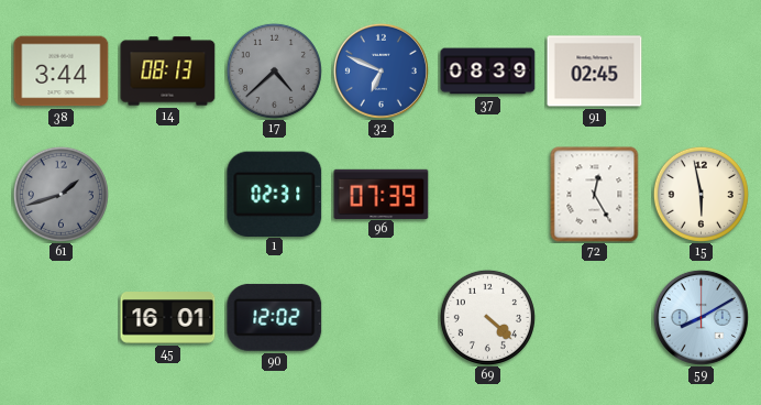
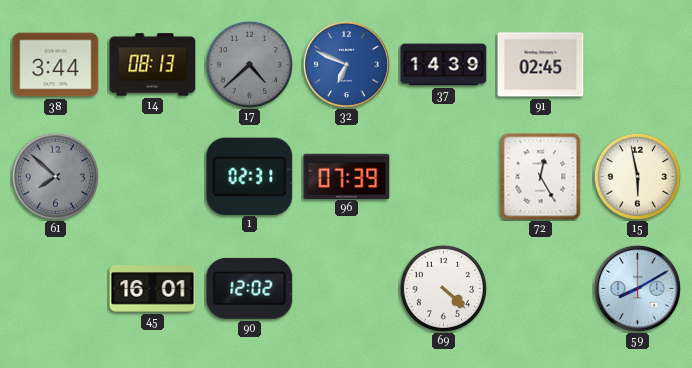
37: 08:39 -> 14:39
61: 1:42 -> 7:52
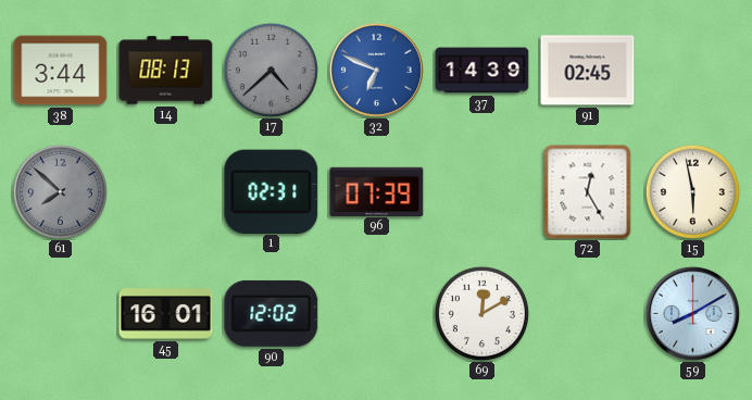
69: 4:22 -> 12:10
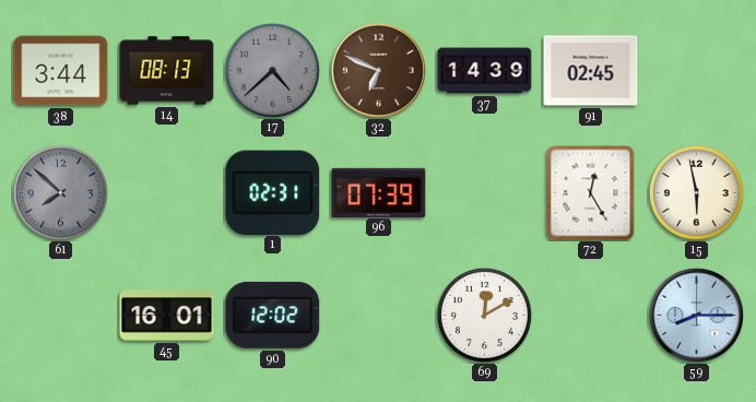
32 dial: blue -> brown
59: 8:10 -> 8:15
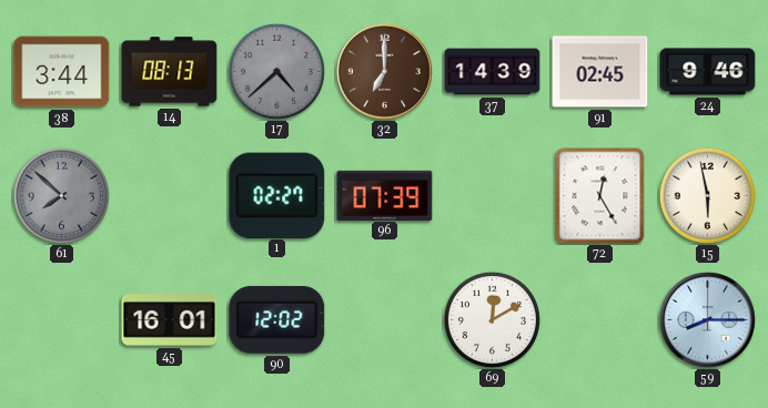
32: 6:49 -> 7:00
24: none -> 9:46
1: 02:31 -> 02:27
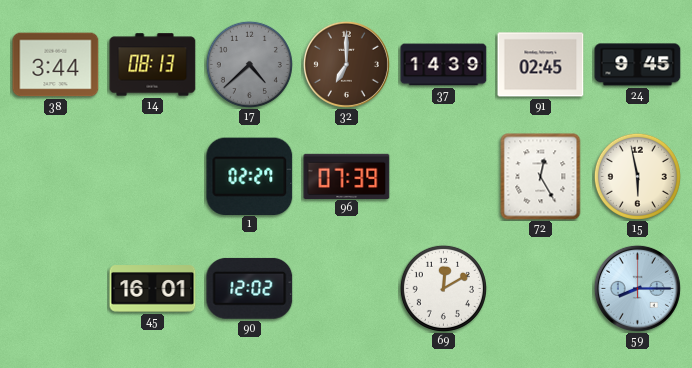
24: 9:46 -> 9:45
61: 7:52 -> none
